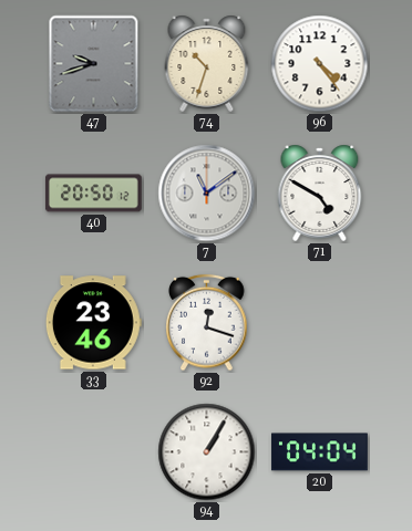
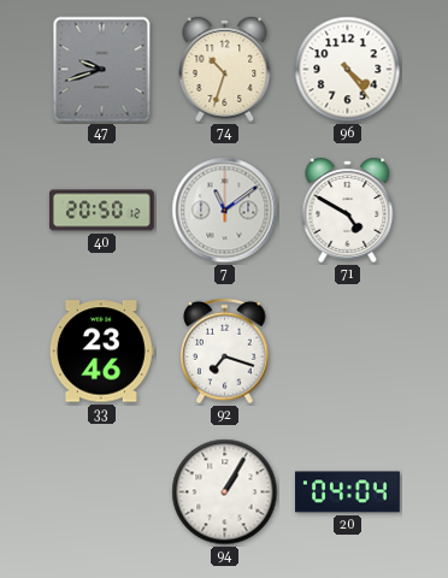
92: 12:18 -> 7:18
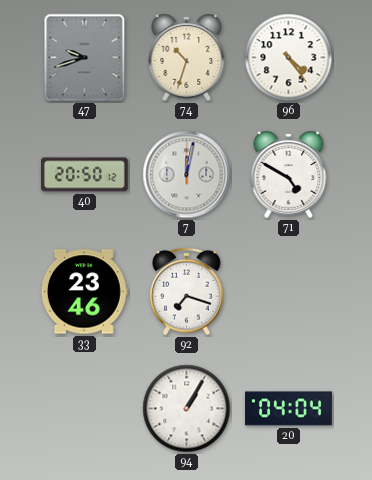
7: 11:09 -> 12:02
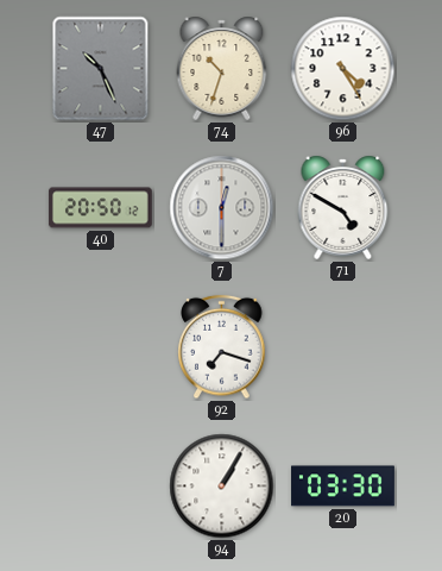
47: 9:42 -> 10:26
96: 4:24 -> 4:25
7: 12:02 -> 12:30
33: 23:46 -> none
20: 04:04 -> 03:30
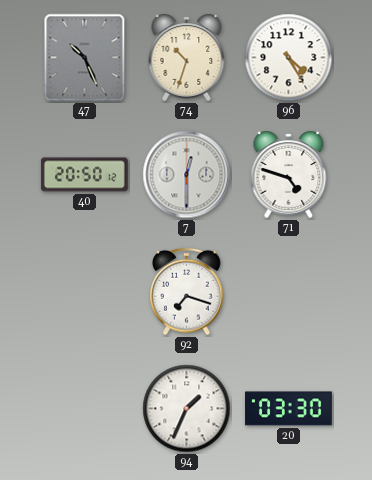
71: 4:50 -> 4:48
94: 1:05 -> 1:34
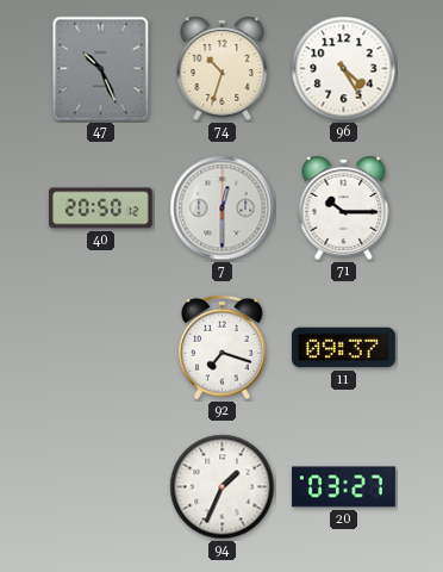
71: 4:48 -> 10:15
11: none -> 09:37
20: 03:30 -> 03:27
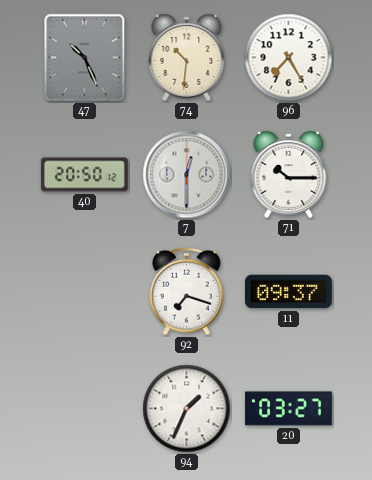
74: 10:33 -> 10:31
96: 4:25 -> 7:25
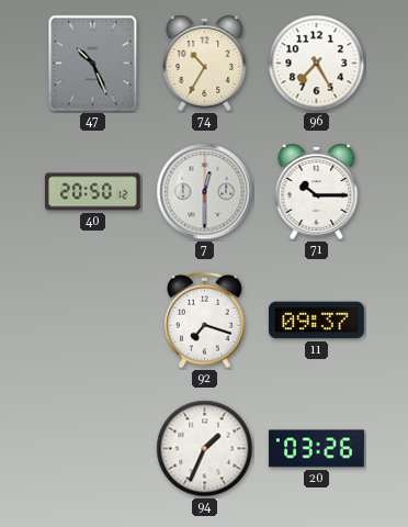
74: 10:31 -> 10:35
20: 03:27 -> 03:26
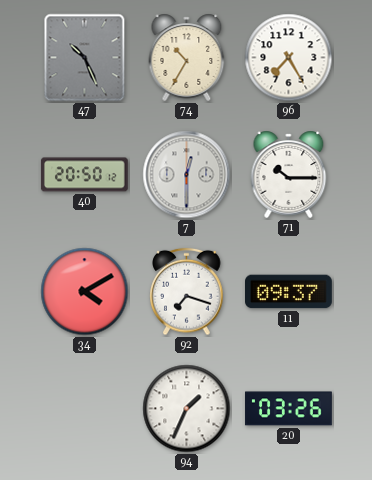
34: none -> 4:10
